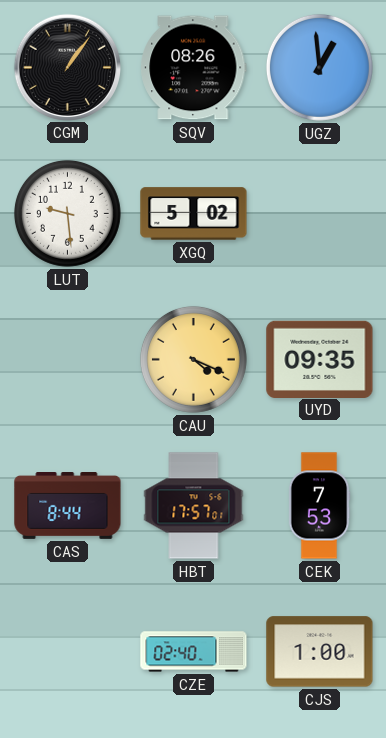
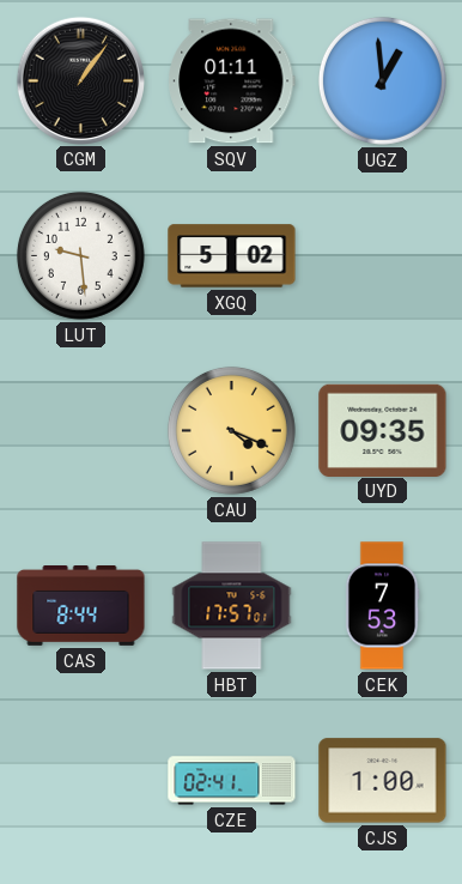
SQV: 08:26 -> 01:11
CZE: 02:40 -> 02:41
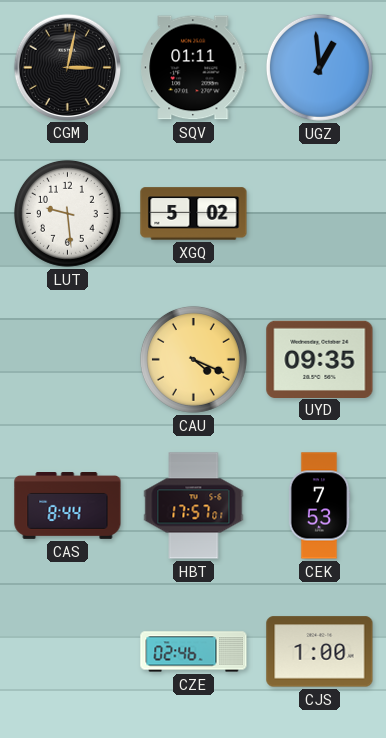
CGM: 1:06 -> 3:02
CZE: 02:41 -> 02:46
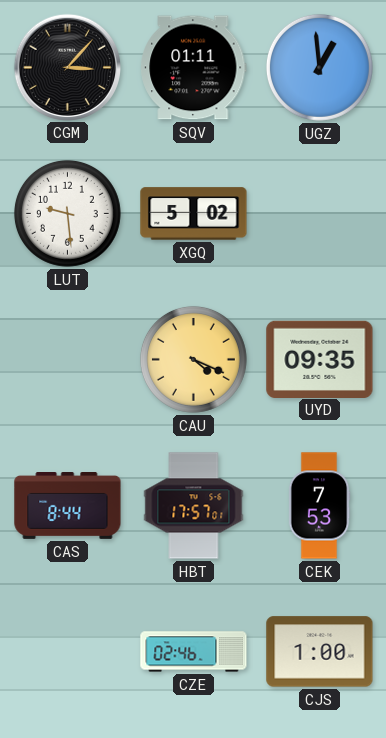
CGM: 3:02 -> 3:07
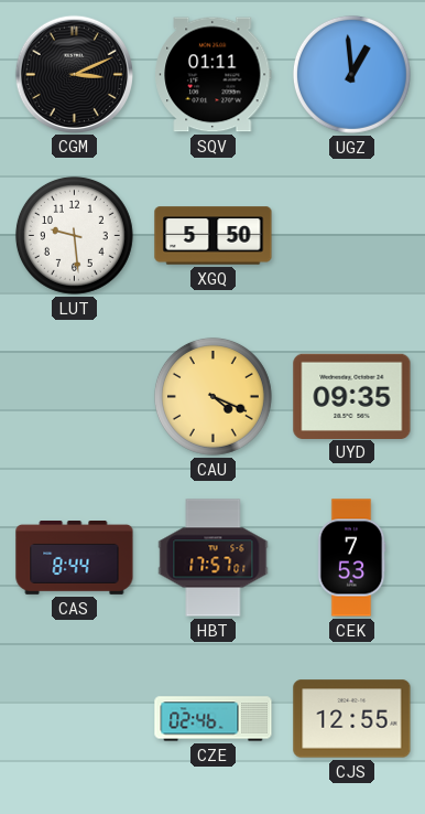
CGM: 3:07 -> 3:11
XGQ: 5:02 -> 5:50
CJS: 1:00 -> 12:55
